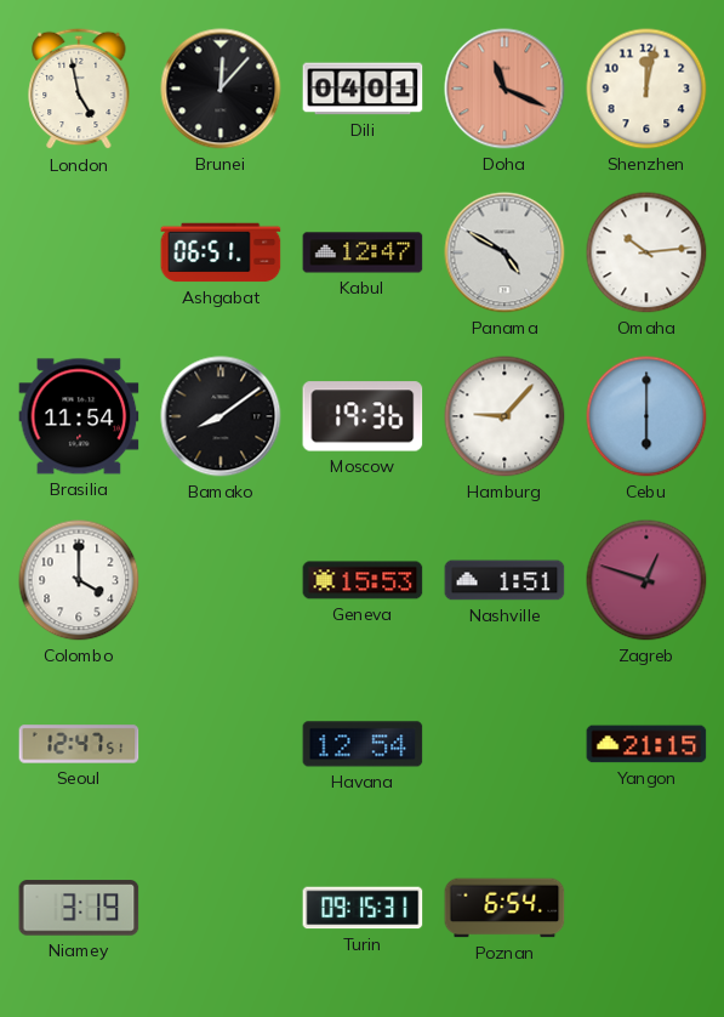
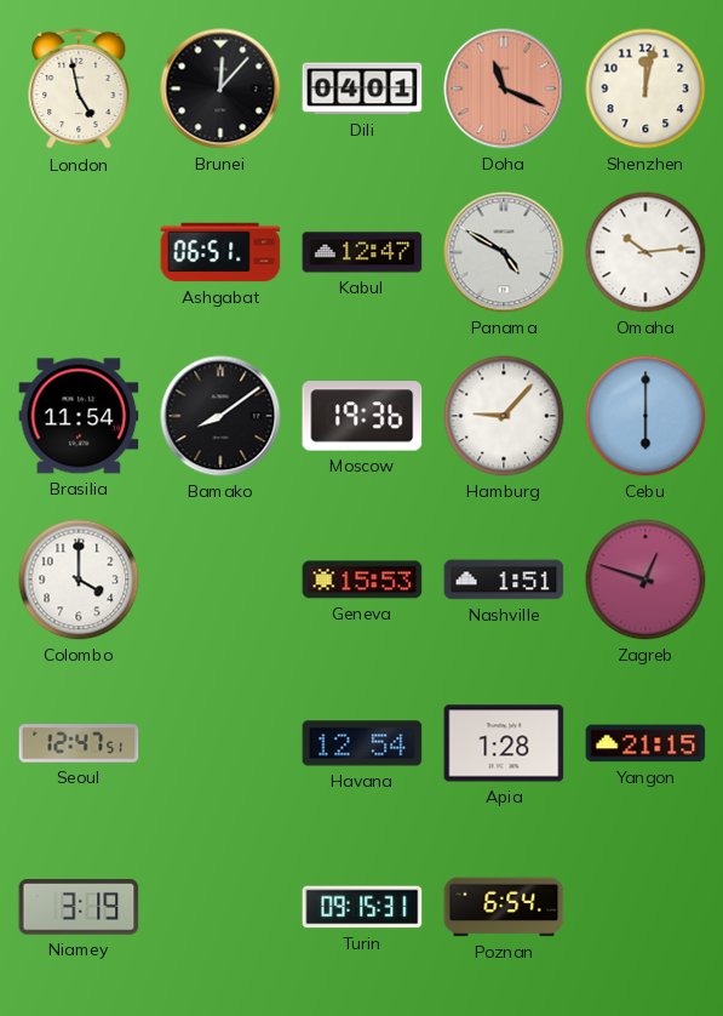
Apia: none -> 1:28
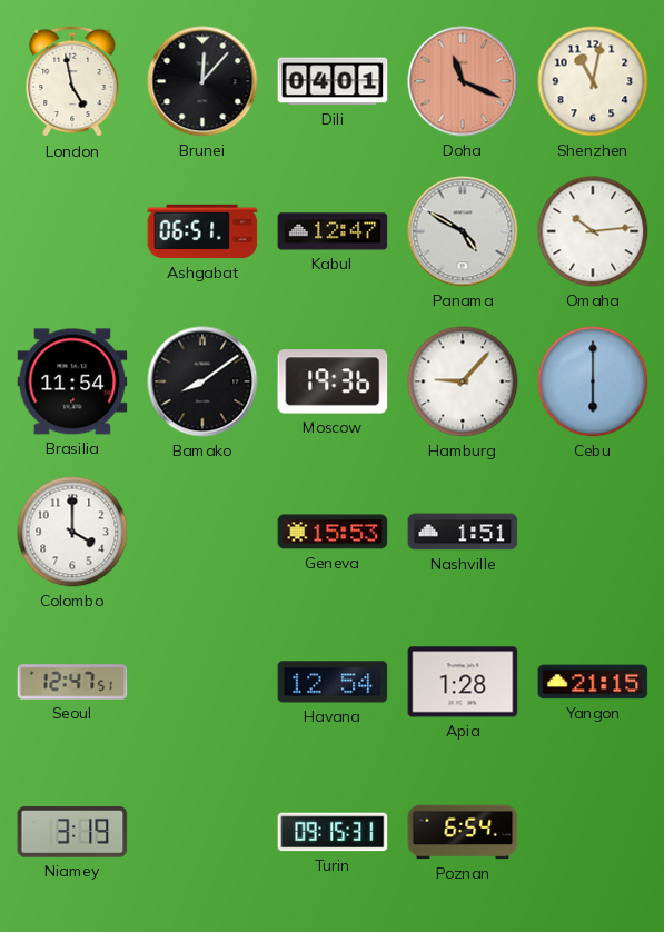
Shenzhen: 12:02 -> 11:02
Zagreb: 12:48 -> none
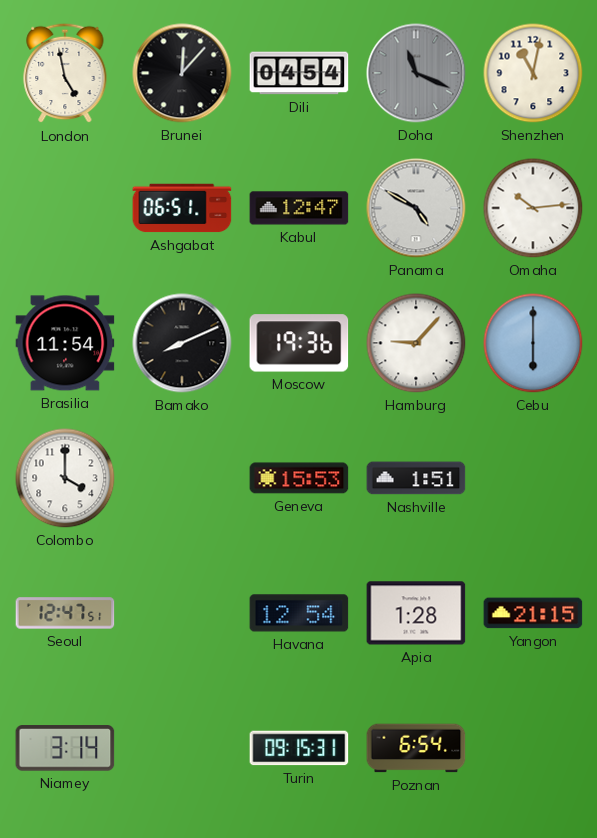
Dili: 04:01 -> 04:54
Doha dial: salmon -> grey
Bamako: 8:09 -> 8:11
Niamey: 3:19 -> 3:14
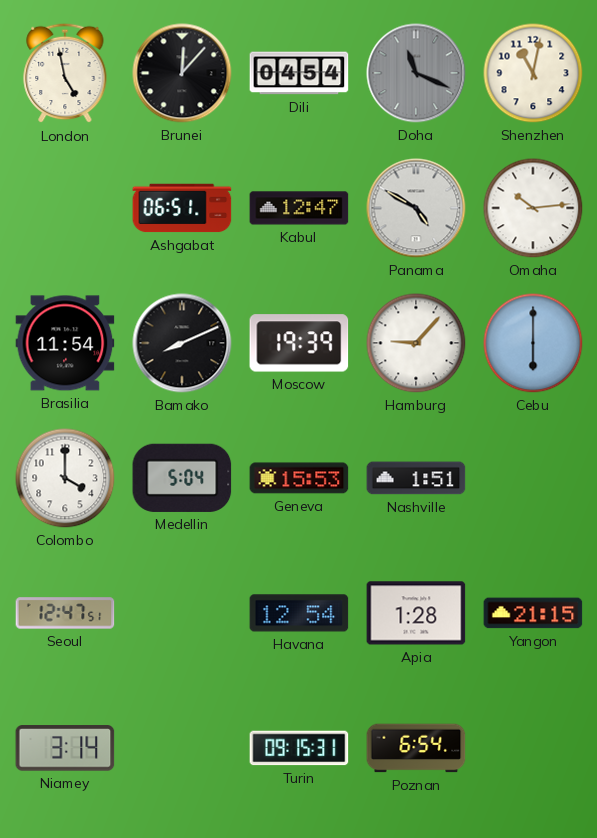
Moscow: 19:36 -> 19:39
Medellin: none -> 5:04
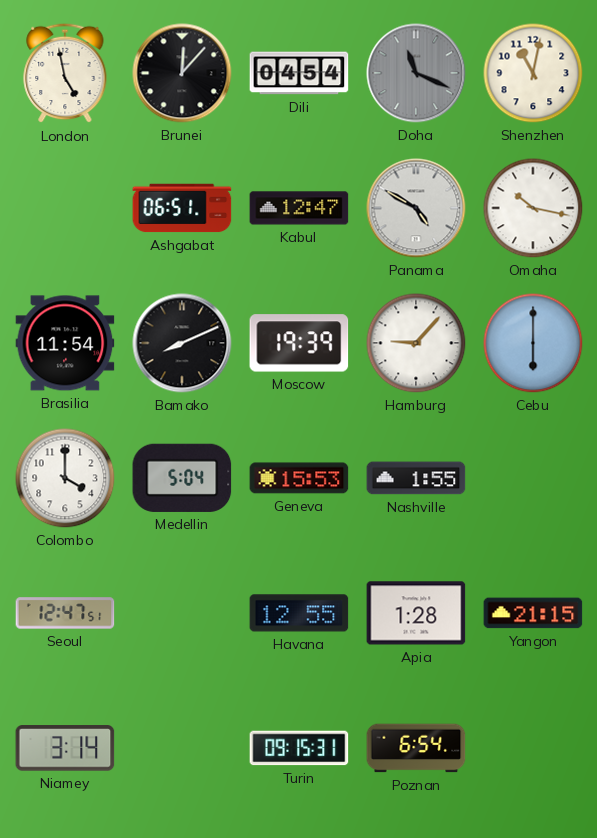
Omaha: 10:14 -> 10:17
Nashville: 1:51 -> 1:55
Havana: 12:54 -> 12:55
